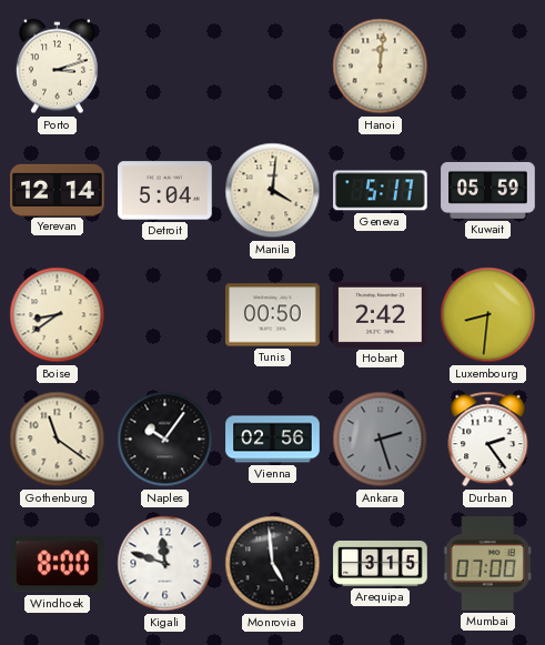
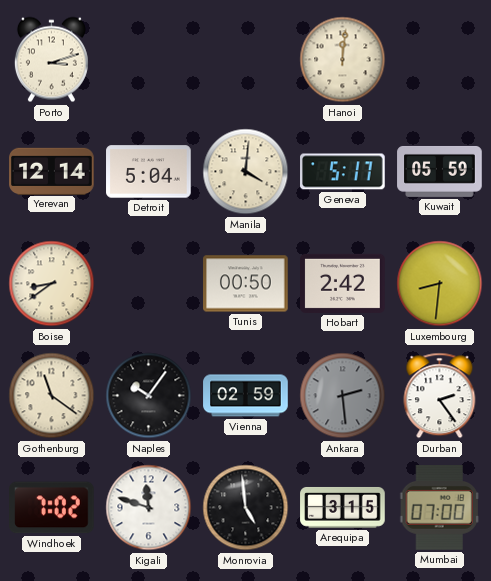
Vienna: 02:56 -> 02:59
Ankara: 2:27 -> 2:29
Windhoek: 8:00 -> 7:02
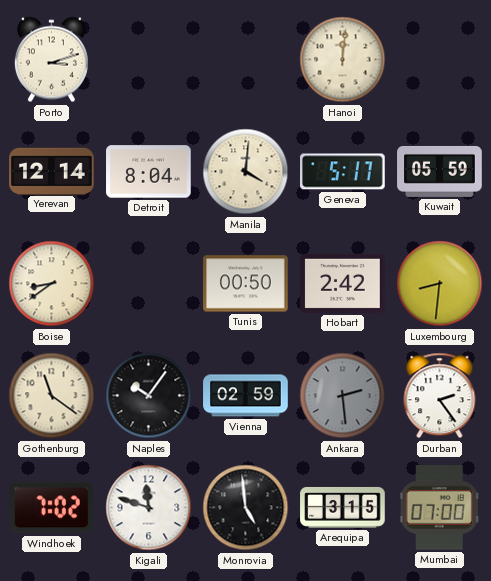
Detroit: 5:04 -> 8:04
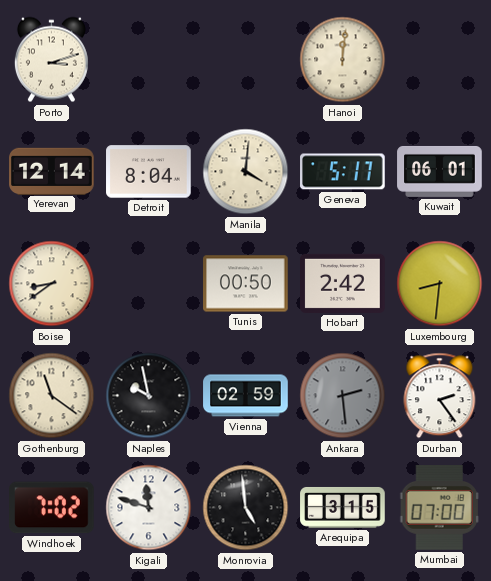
Kuwait: 05:59 -> 06:01
Naples: 10:06 -> 9:58
